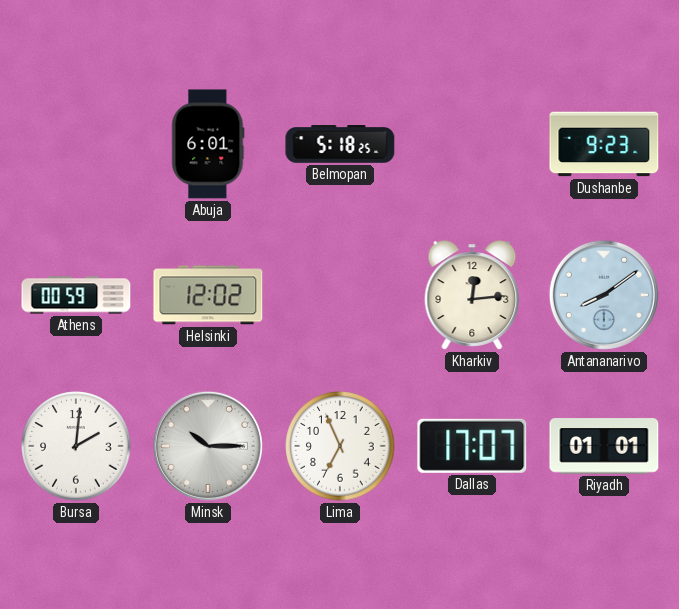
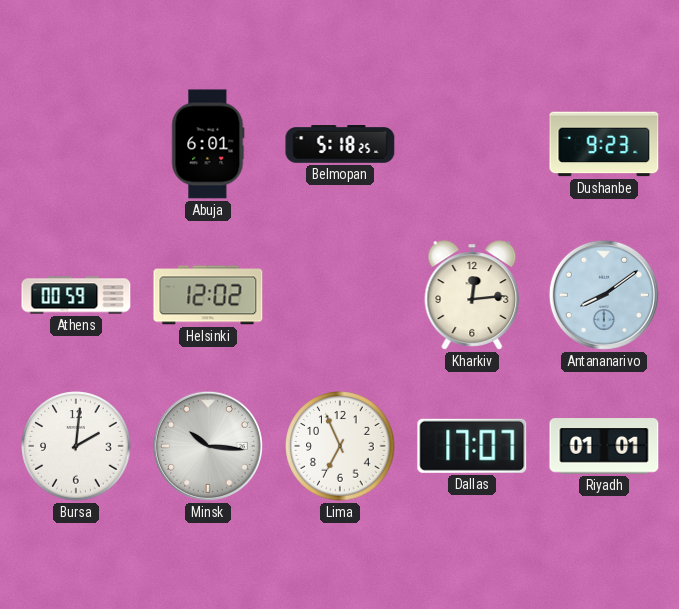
Minsk: 10:15 -> 10:16
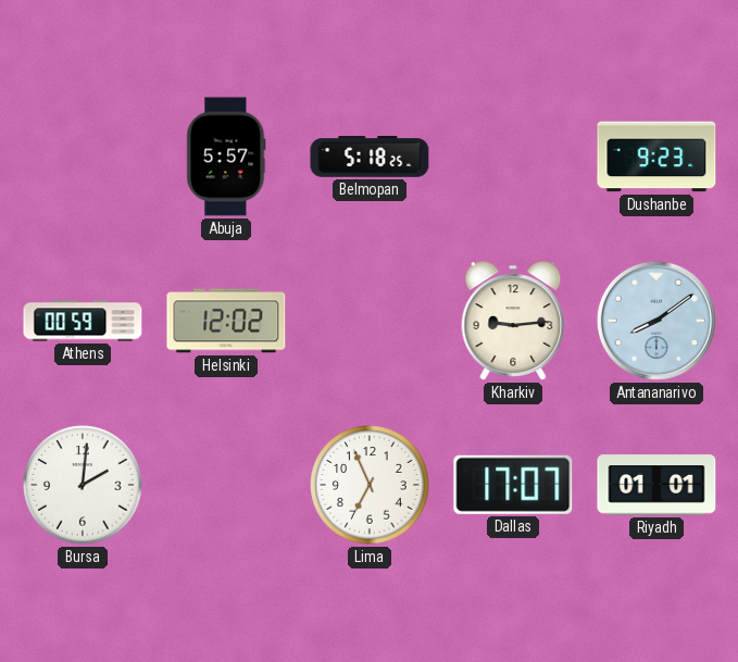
Abuja: 6:01 -> 5:57
Kharkiv: 12:14 -> 9:14
Minsk: 10:16 -> none
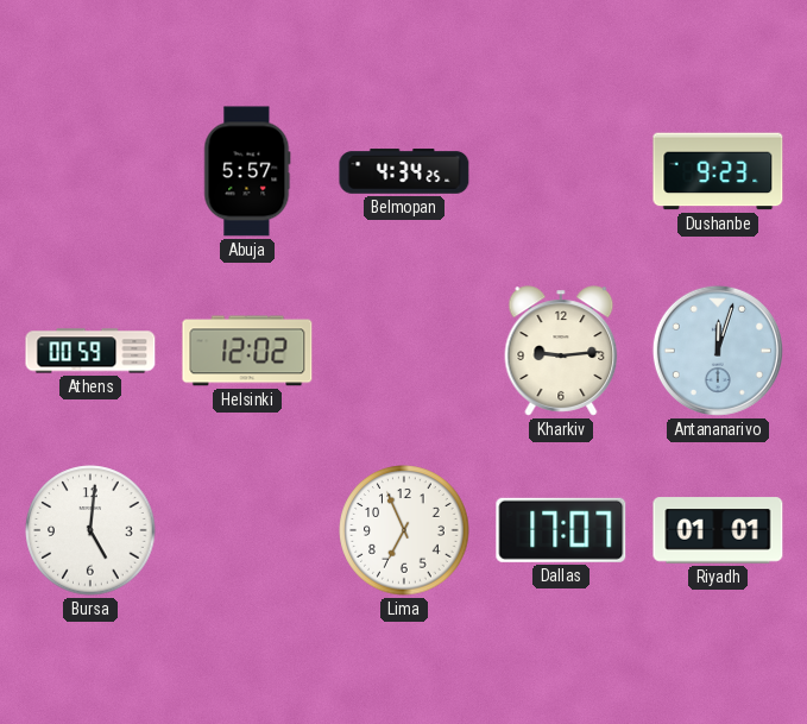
Belmopan: 5:18 -> 4:34
Antananarivo: 8:09 -> 12:03
Bursa: 2:01 -> 5:01
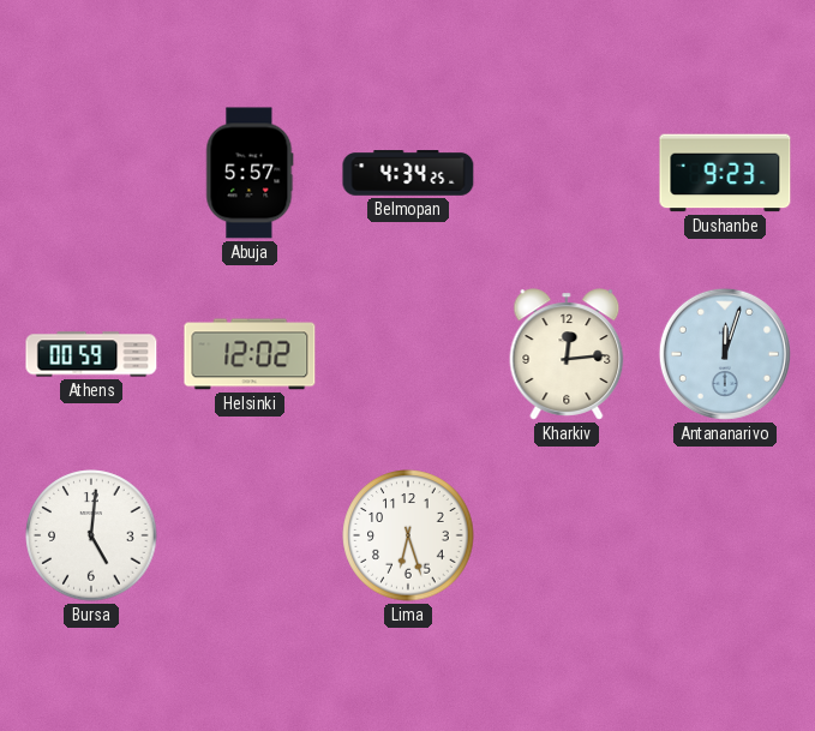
Kharkiv: 9:14 -> 12:14
Lima: 6:56 -> 6:27
Dallas: 17:07 -> none
Riyadh: 01:01 -> none
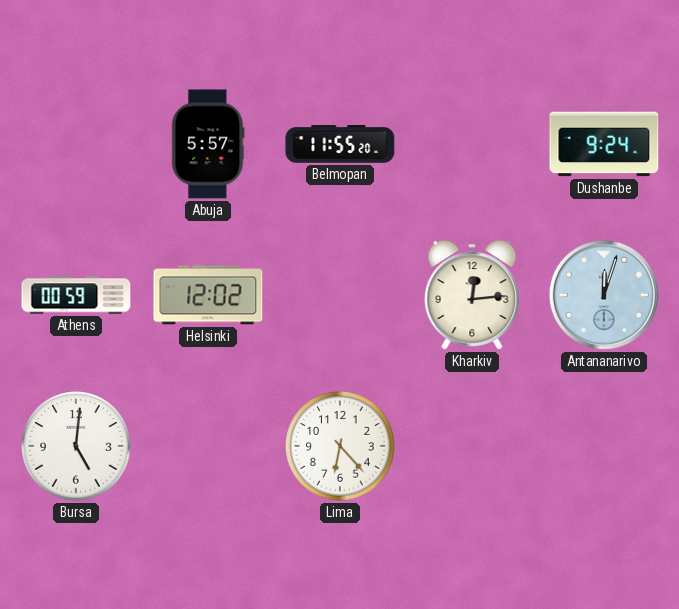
Belmopan: 4:34 -> 11:55
Dushanbe: 9:23 -> 9:24
Lima: 6:27 -> 6:23
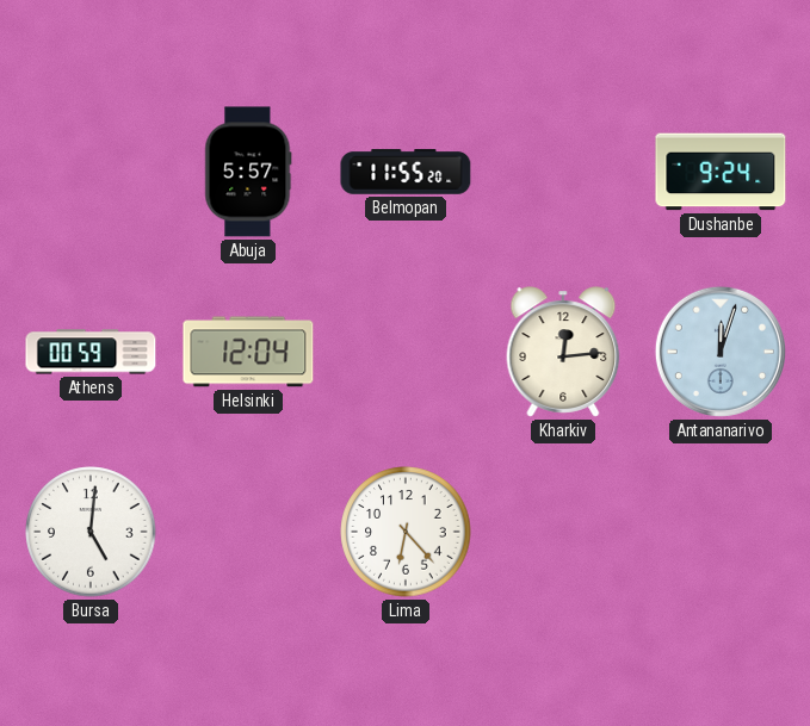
Helsinki: 12:02 -> 12:04
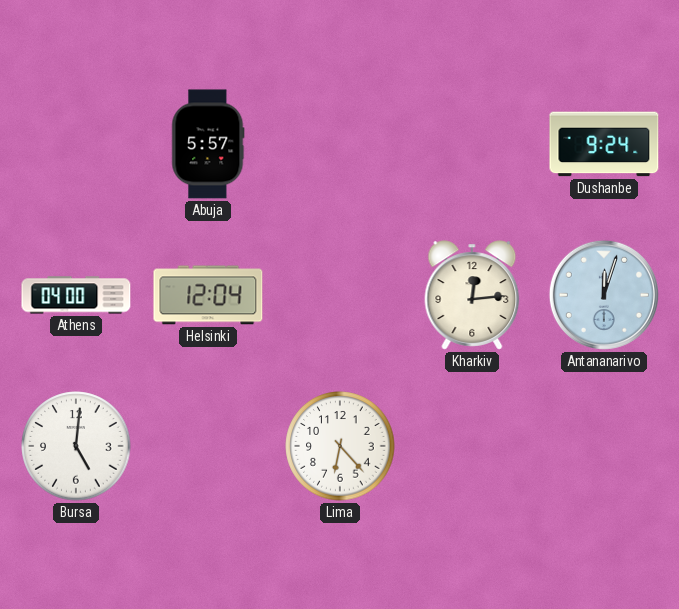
Belmopan: 11:55 -> none
Athens: 00:59 -> 04:00
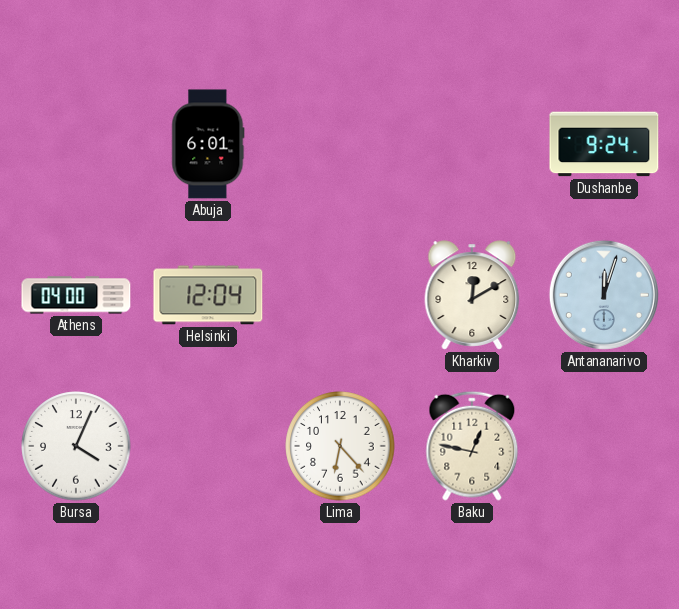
Abuja: 5:57 -> 6:01
Kharkiv: 12:14 -> 12:10
Bursa: 5:01 -> 4:04
Baku: none -> 12:47
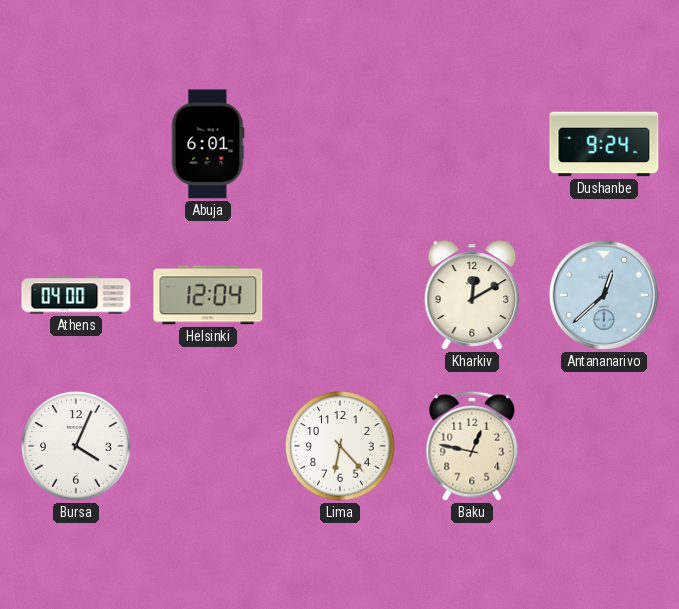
Antananarivo: 12:03 -> 12:38
